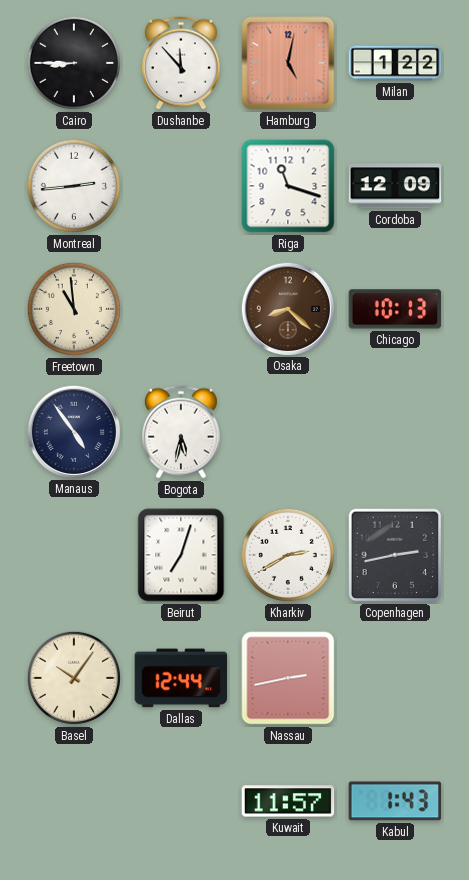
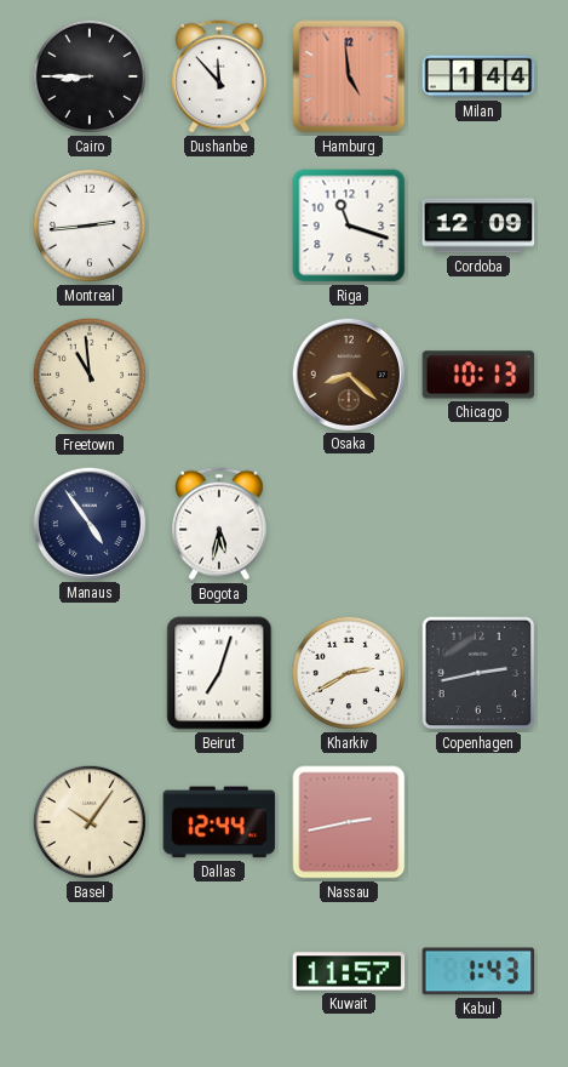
Hamburg: 5:02 -> 4:59
Milan: 1:22 -> 1:44
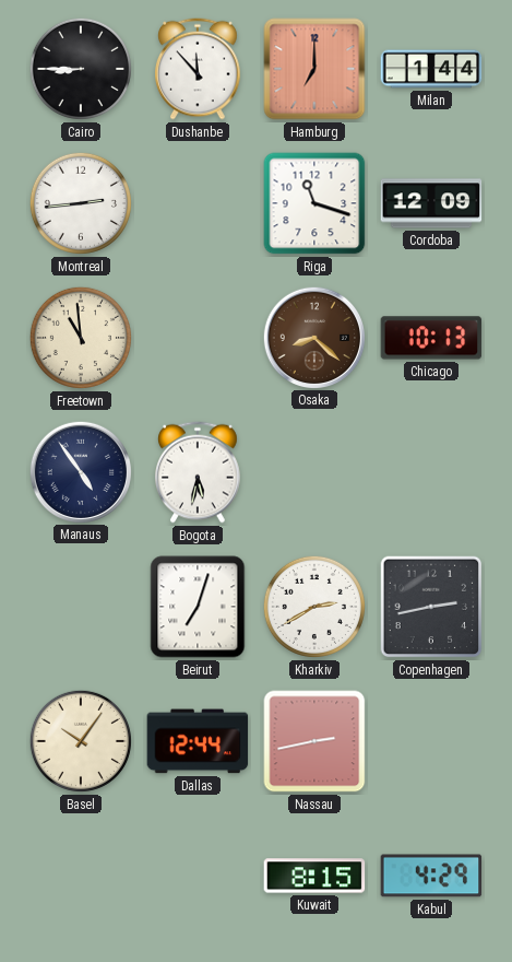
Hamburg: 4:59 -> 7:00
Kuwait: 11:57 -> 8:15
Kabul: 1:43 -> 4:29
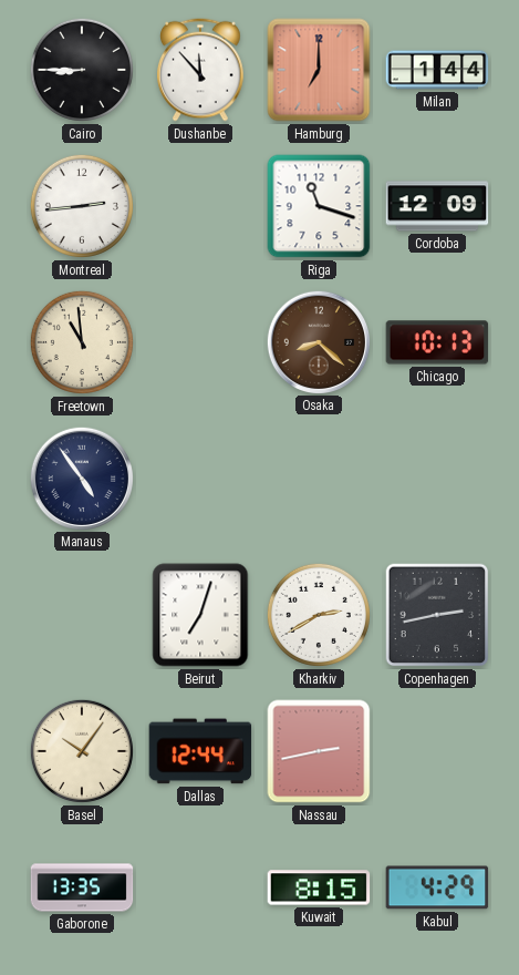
Bogota: 5:32 -> none
Gaborone: none -> 13:35
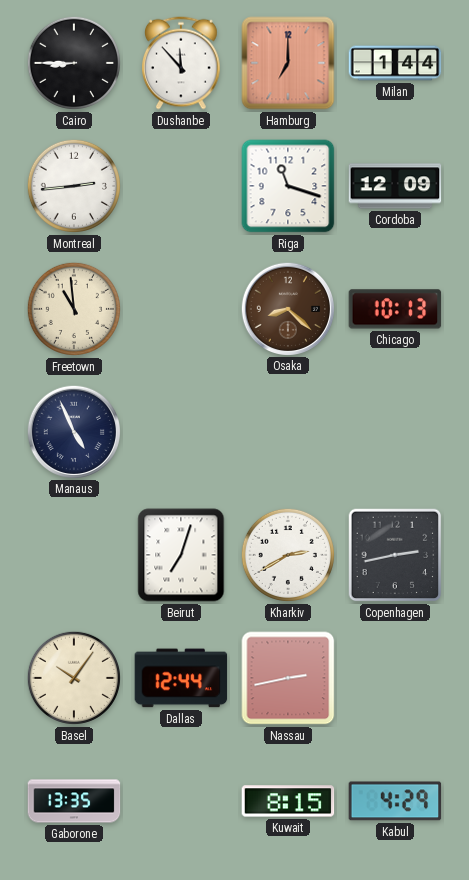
Manaus: 4:54 -> 4:56
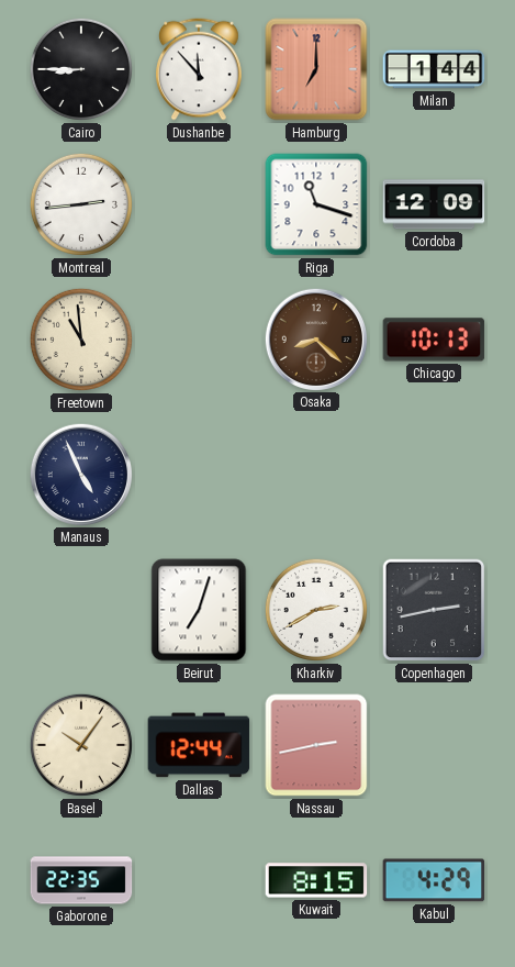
Gaborone: 13:35 -> 22:35
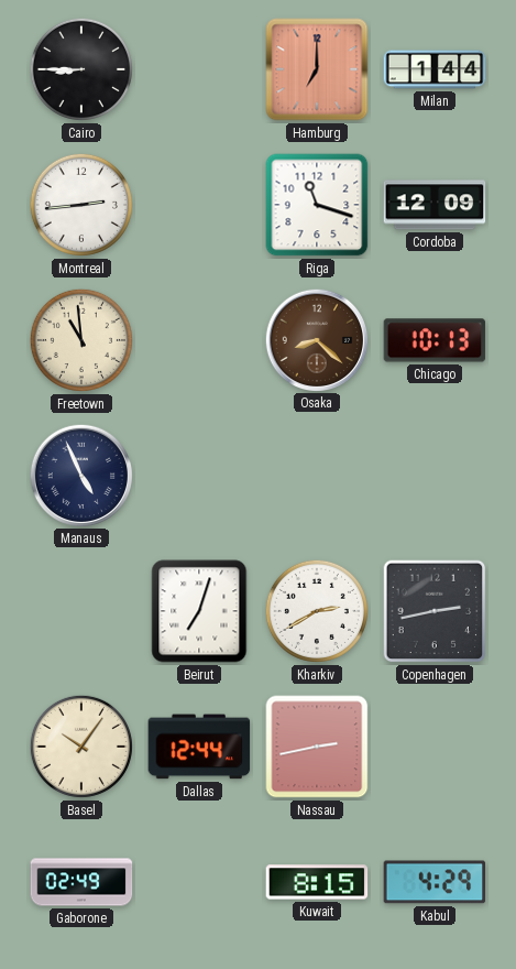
Dushanbe: 11:53 -> none
Gaborone: 22:35 -> 02:49
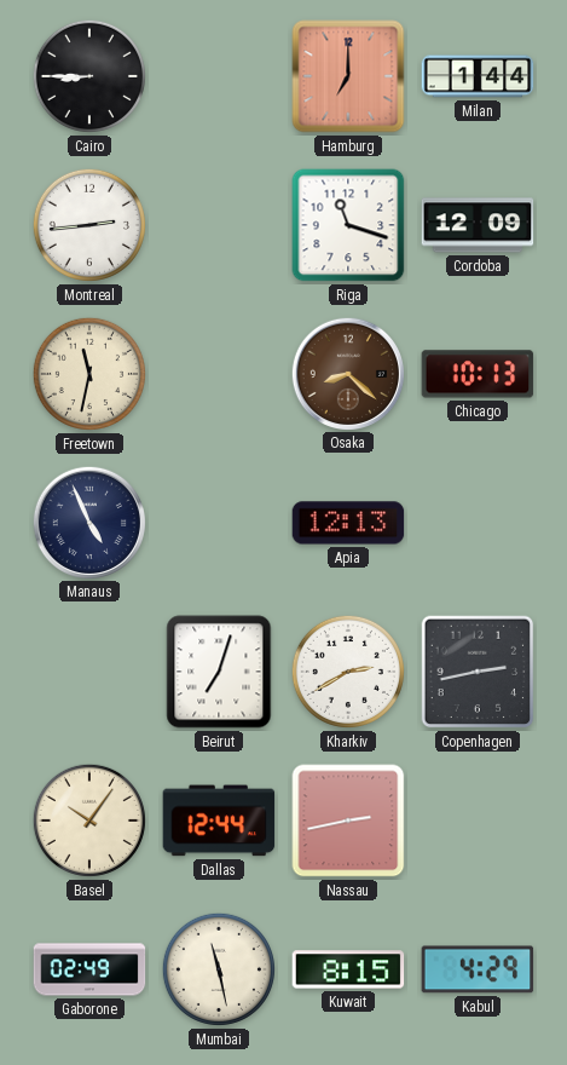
Freetown: 10:59 -> 11:32
Apia: none -> 12:13
Mumbai: none -> 11:28
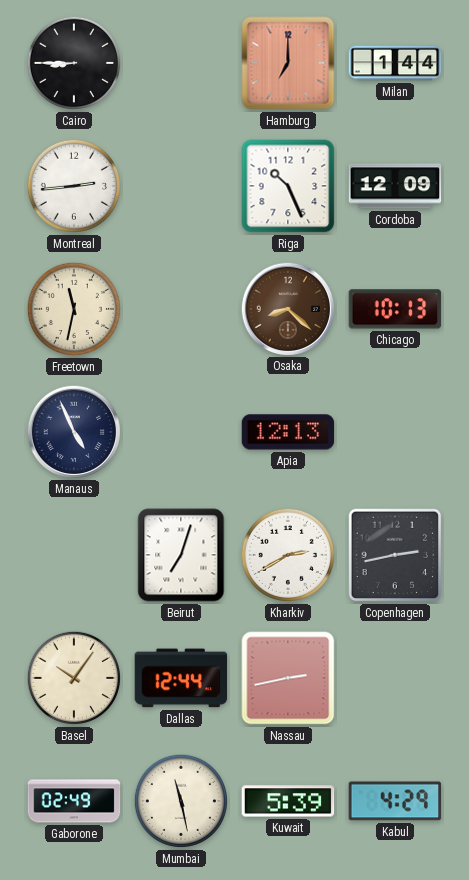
Riga: 11:18 -> 10:26
Kuwait: 8:15 -> 5:39
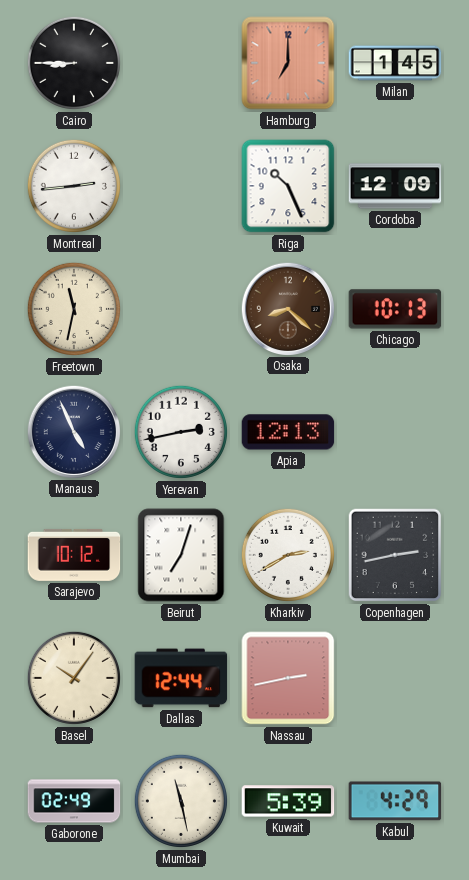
Milan: 1:44 -> 1:45
Yerevan: none -> 2:43
Sarajevo: none -> 10:12
